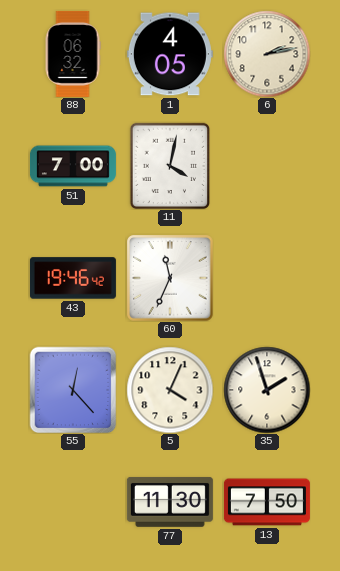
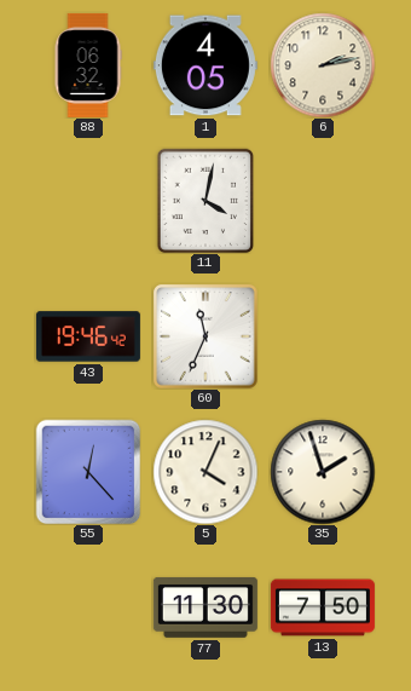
51: 7:00 -> none
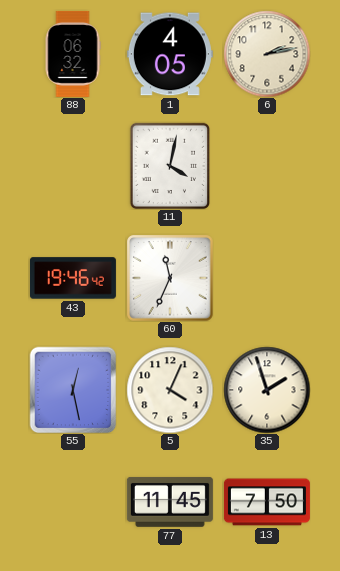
55: 12:23 -> 12:28
77: 11:30 -> 11:45
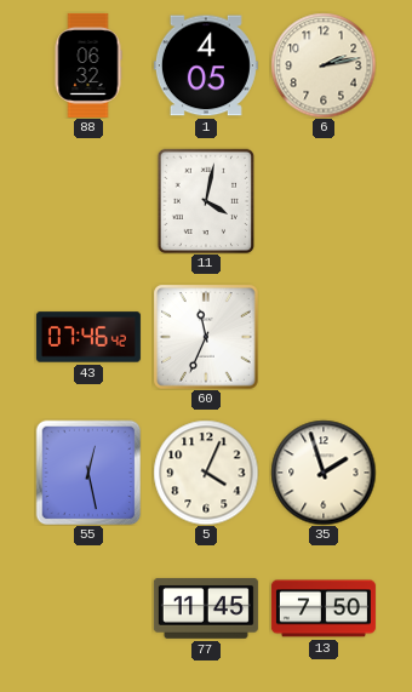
43: 19:46 -> 07:46
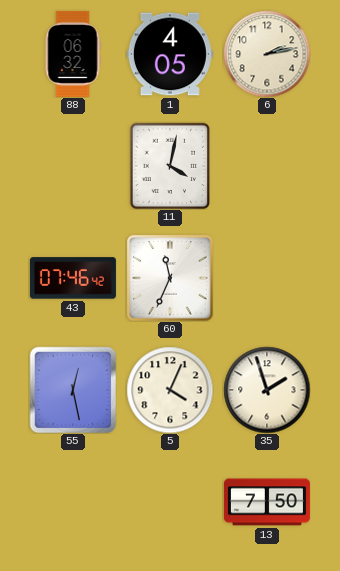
77: 11:45 -> none
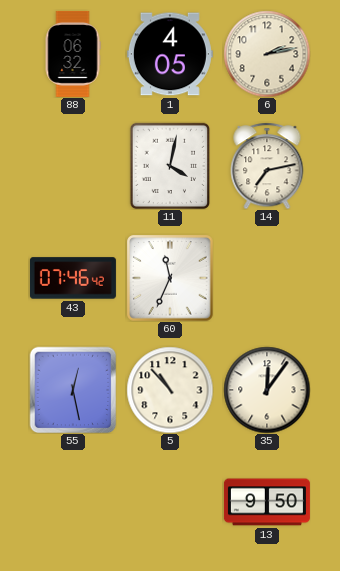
14: none -> 7:13
5: 4:04 -> 10:53
35: 1:57 -> 12:06
13: 7:50 -> 9:50
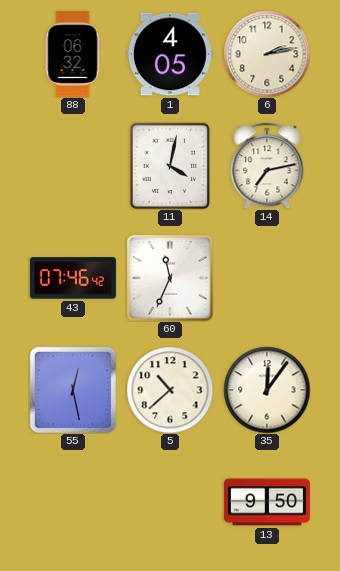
5: 10:53 -> 10:38
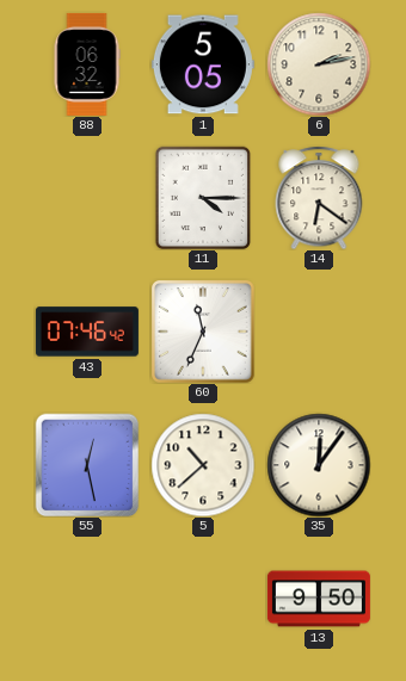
1: 4:05 -> 5:05
11: 4:02 -> 4:15
14: 7:13 -> 6:21
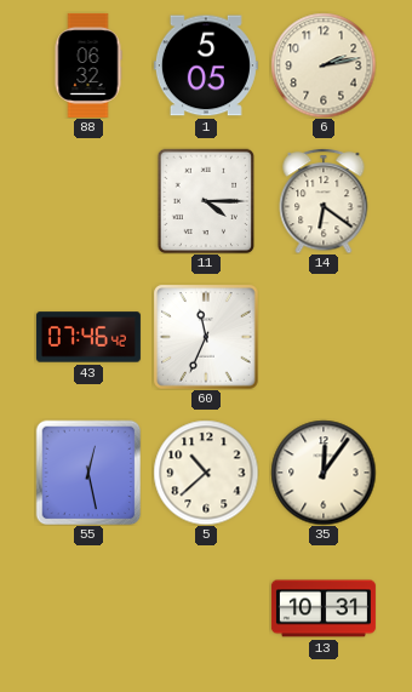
13: 9:50 -> 10:31
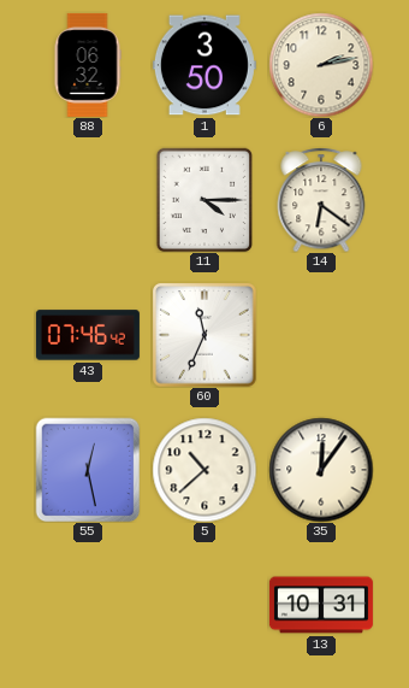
1: 5:05 -> 3:50
